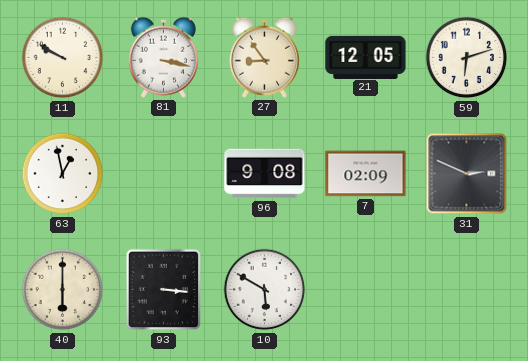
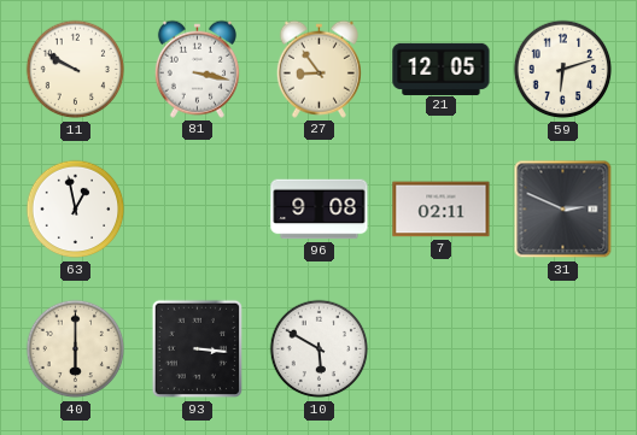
7: 02:09 -> 02:11
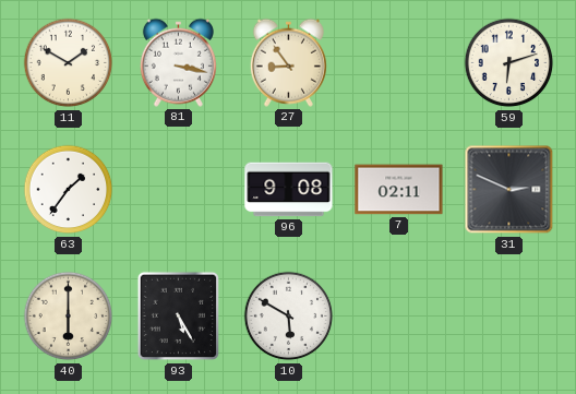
11: 9:50 -> 1:50
21: 12:05 -> none
63: 12:58 -> 1:36
93: 3:16 -> 5:25
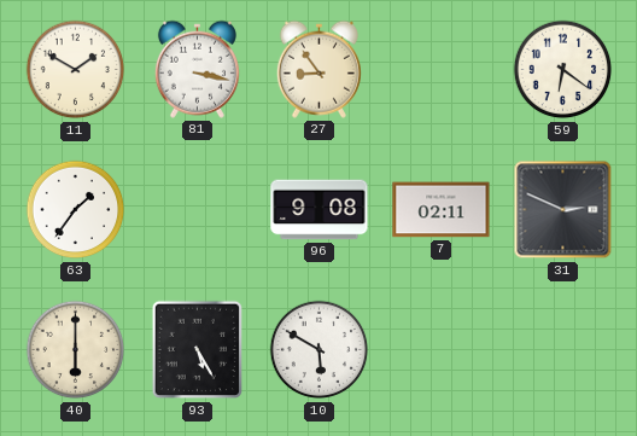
59: 6:12 -> 6:21
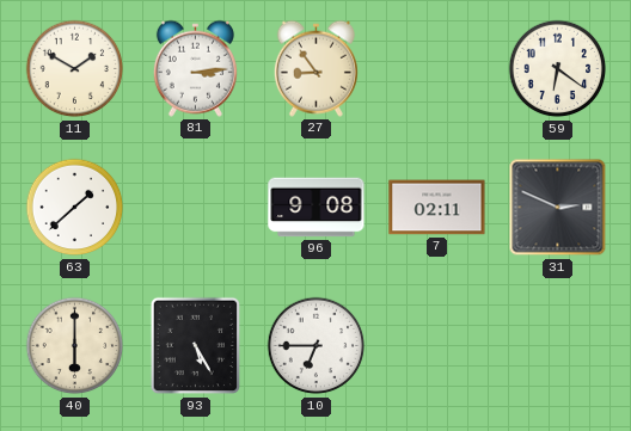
81: 3:17 -> 3:14
63: 1:36 -> 1:38
10: 5:50 -> 6:45
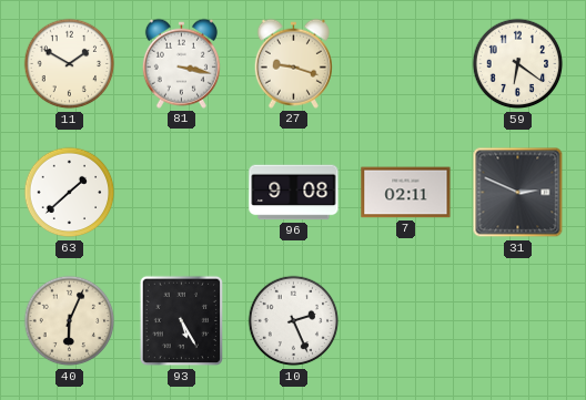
81: 3:14 -> 3:17
27: 8:54 -> 9:18
40: 6:00 -> 6:04
10: 6:45 -> 2:26
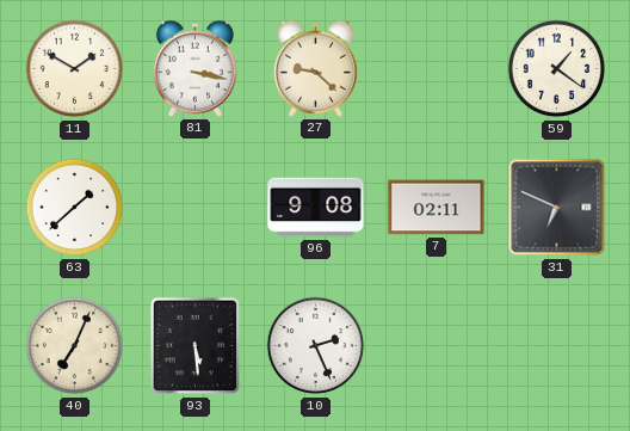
27: 9:18 -> 9:22
59: 6:21 -> 1:21
31: 2:49 -> 6:49
40: 6:04 -> 7:04
93: 5:25 -> 5:29
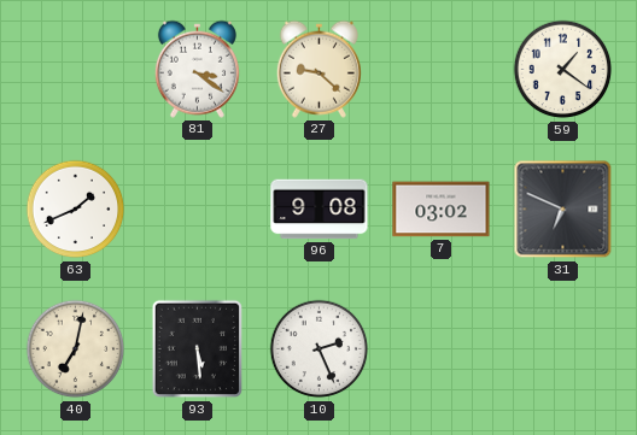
11: 1:50 -> none
81: 3:17 -> 3:21
63: 1:38 -> 1:41
7: 02:11 -> 03:02
40: 7:04 -> 7:02
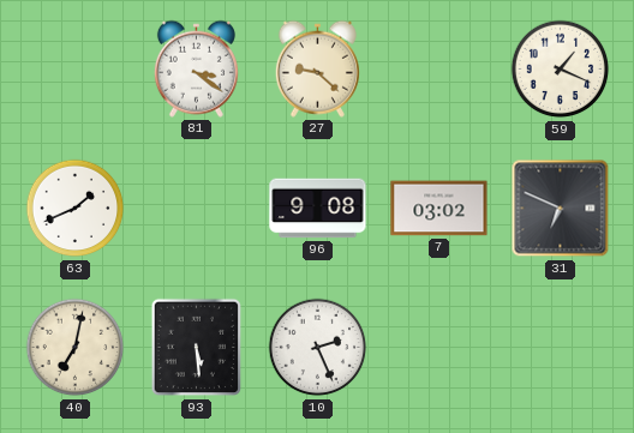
59: 1:21 -> 1:19
